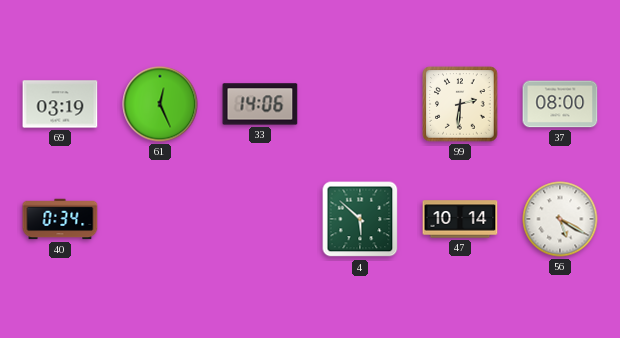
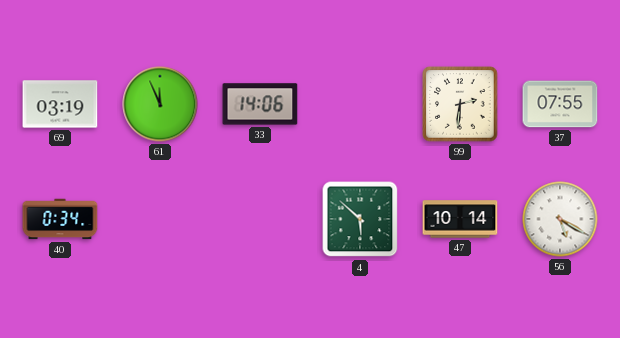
61: 12:26 -> 11:56
37: 08:00 -> 07:55
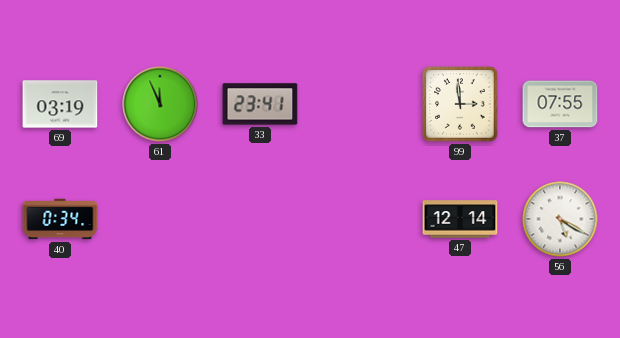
33: 14:06 -> 23:41
99: 2:31 -> 2:59
4: 5:52 -> none
47: 10:14 -> 12:14
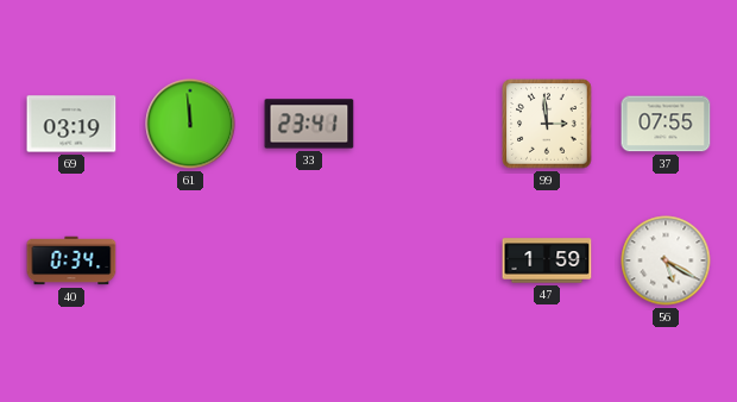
61: 11:56 -> 11:59
47: 12:14 -> 1:59
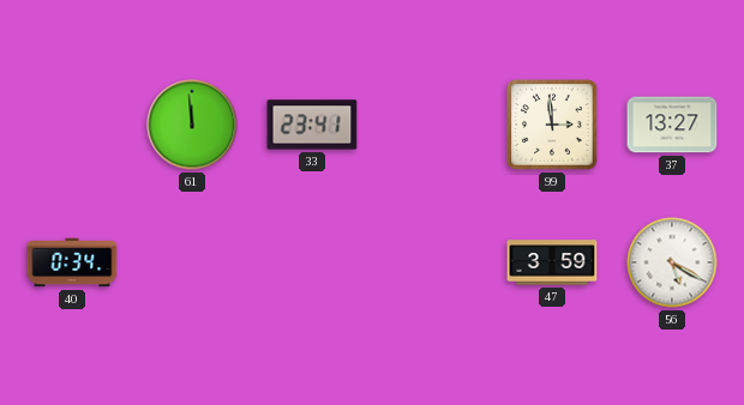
69: 03:19 -> none
37: 07:55 -> 13:27
47: 1:59 -> 3:59
